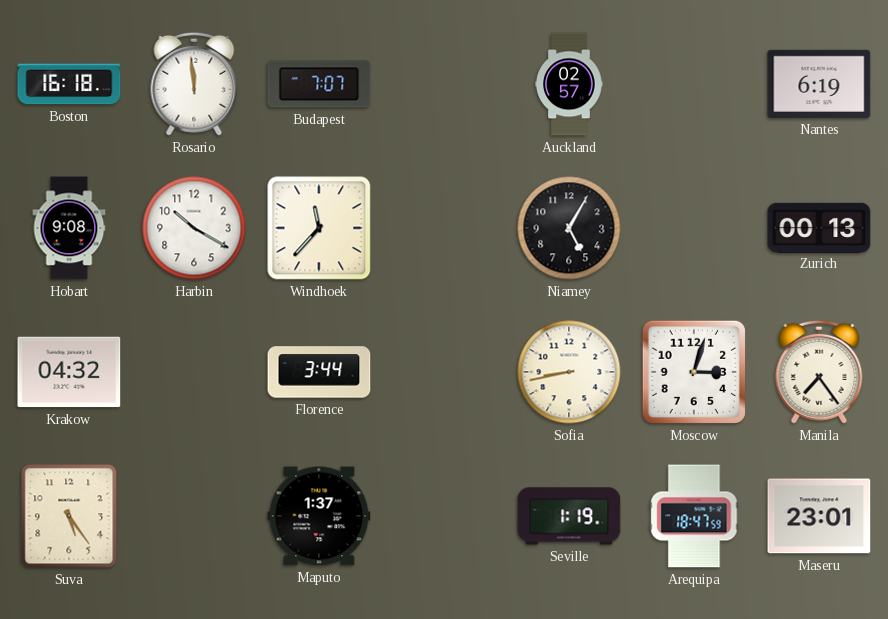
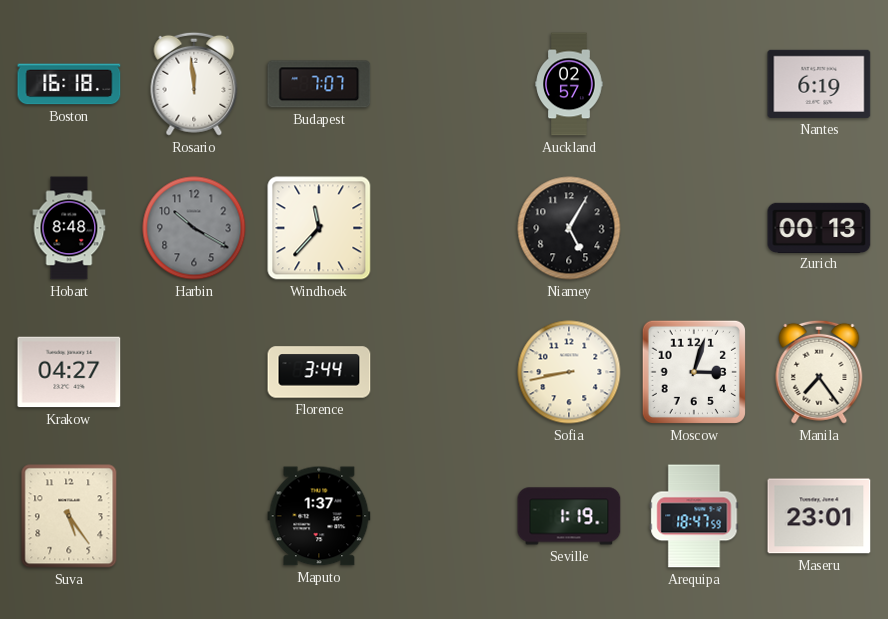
Hobart: 9:08 -> 8:48
Harbin dial: white -> grey
Krakow: 04:32 -> 04:27
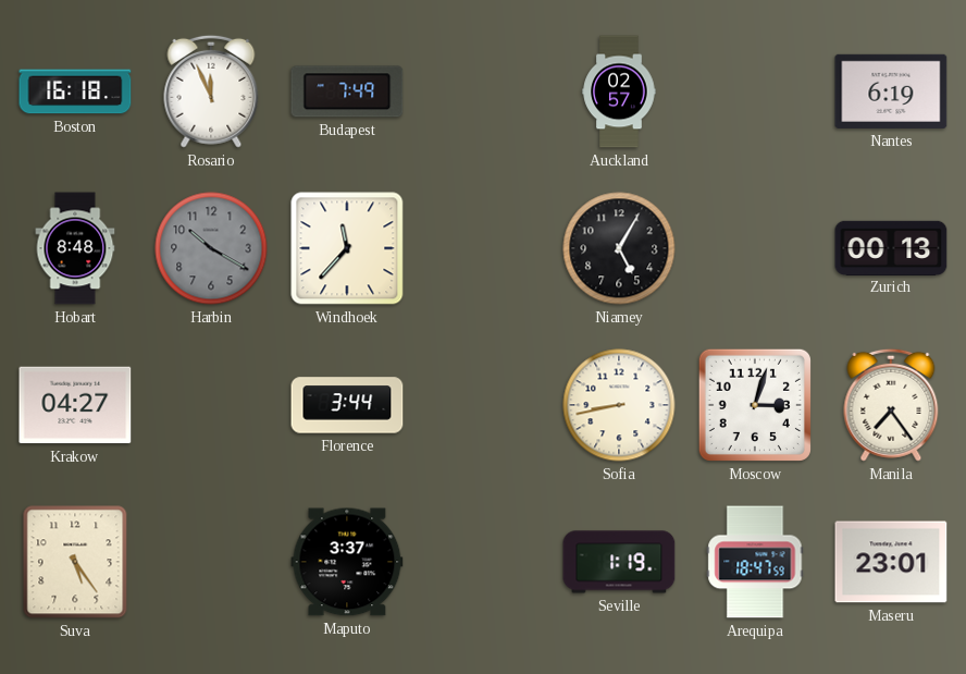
Rosario: 11:59 -> 11:56
Budapest: 7:07 -> 7:49
Maputo: 1:37 -> 3:37
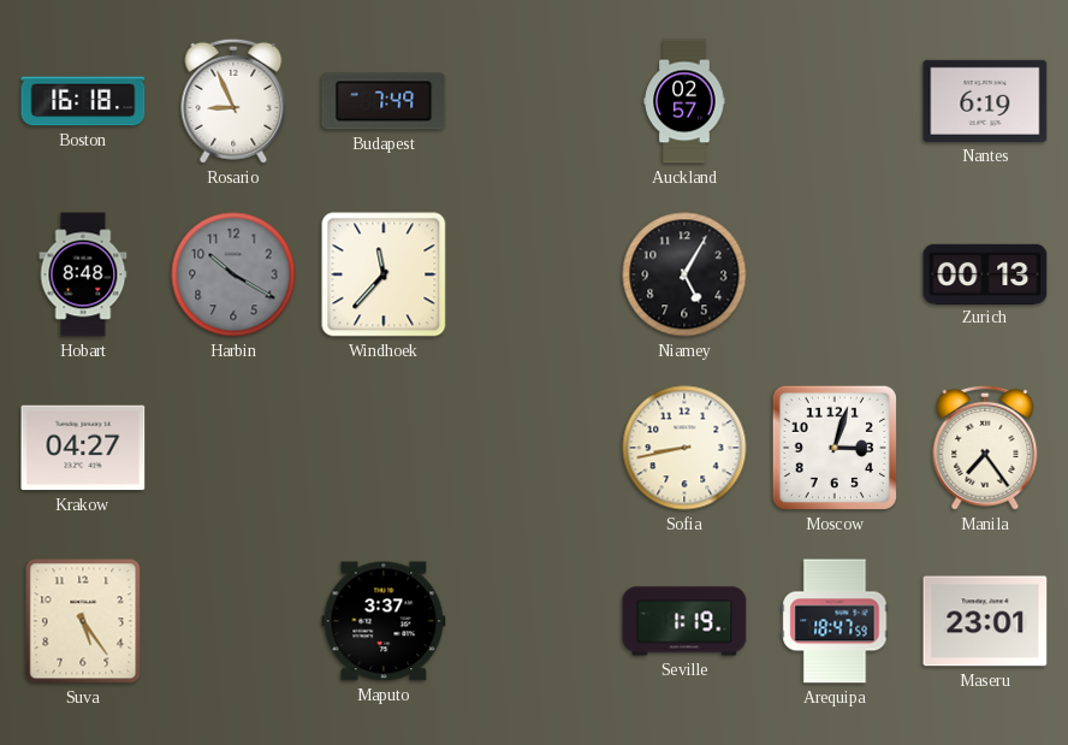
Rosario: 11:56 -> 8:56
Florence: 3:44 -> none
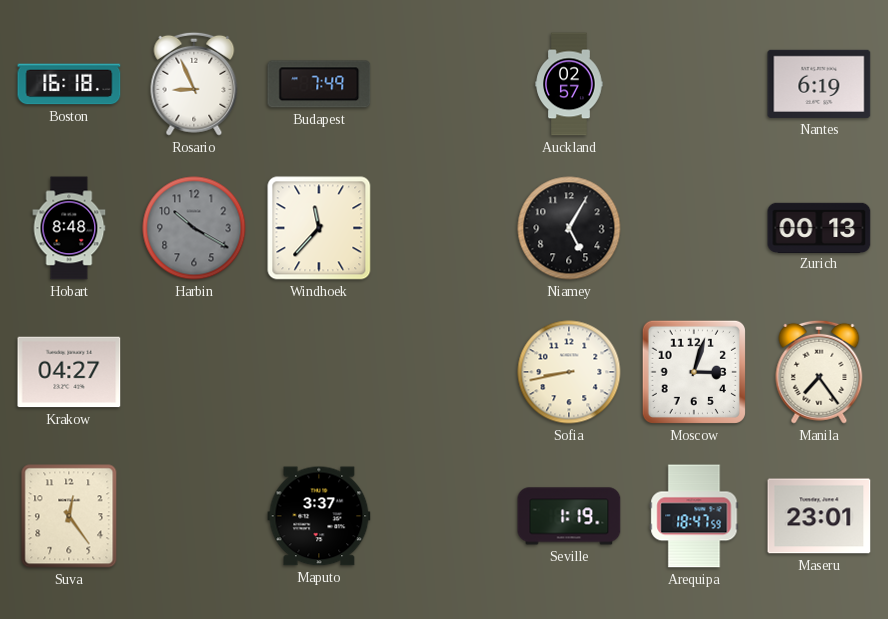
Suva: 5:24 -> 12:24
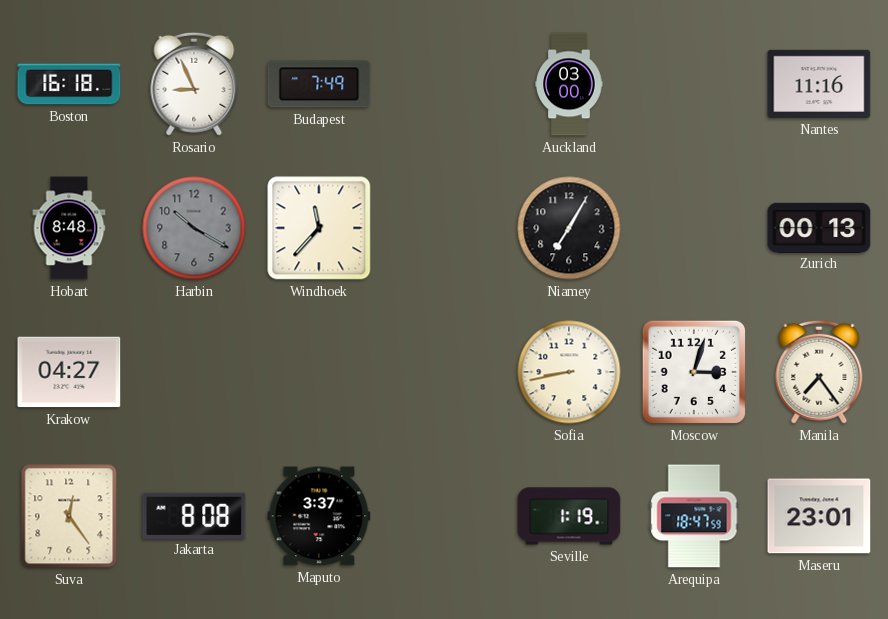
Auckland: 02:57 -> 03:00
Nantes: 6:19 -> 11:16
Niamey: 5:05 -> 7:05
Jakarta: none -> 8:08
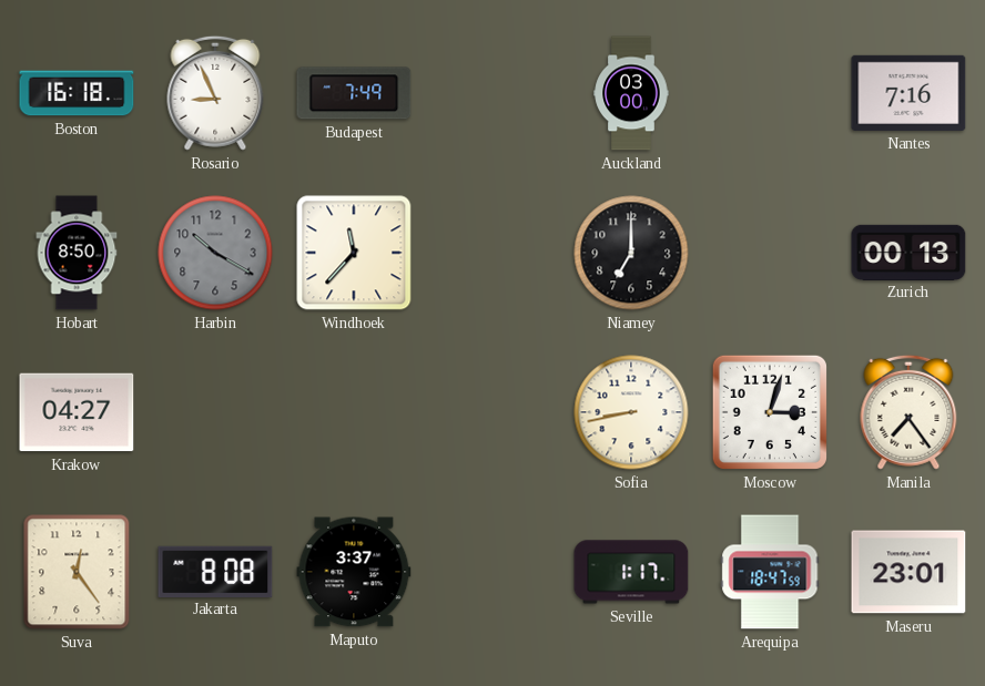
Nantes: 11:16 -> 7:16
Hobart: 8:48 -> 8:50
Niamey: 7:05 -> 7:00
Seville: 1:19 -> 1:17
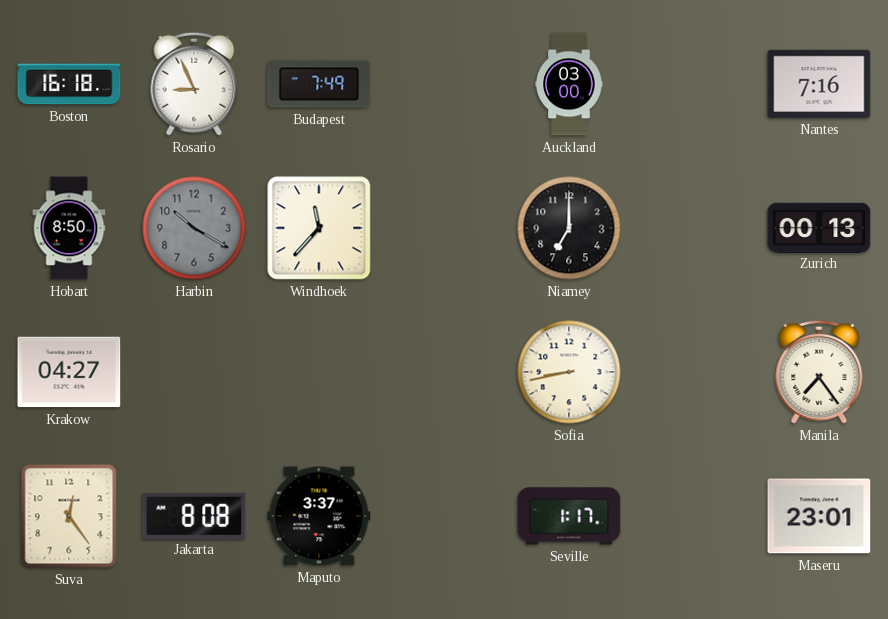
Moscow: 3:03 -> none
Arequipa: 18:47 -> none
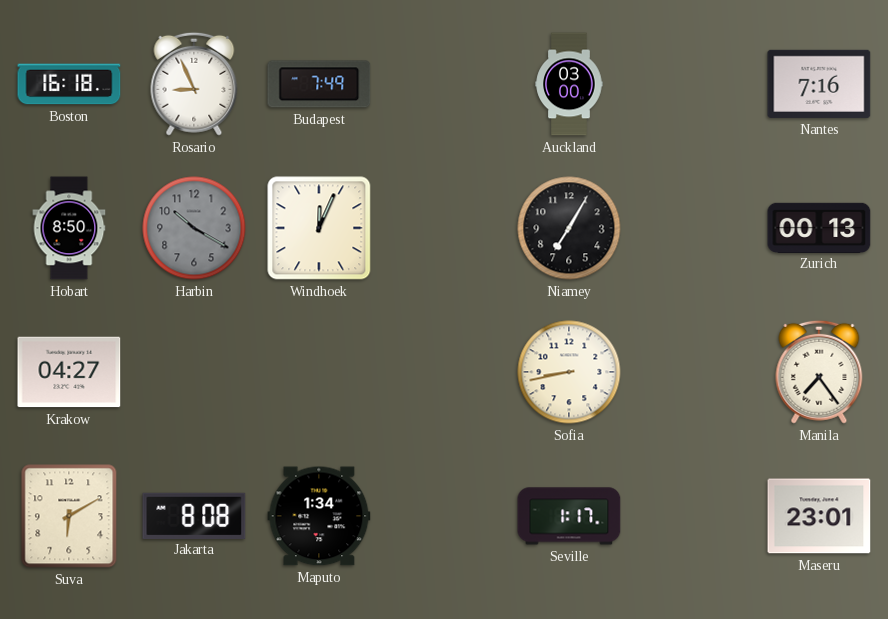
Windhoek: 11:37 -> 12:04
Niamey: 7:00 -> 7:05
Suva: 12:24 -> 6:10
Maputo: 3:37 -> 1:34
